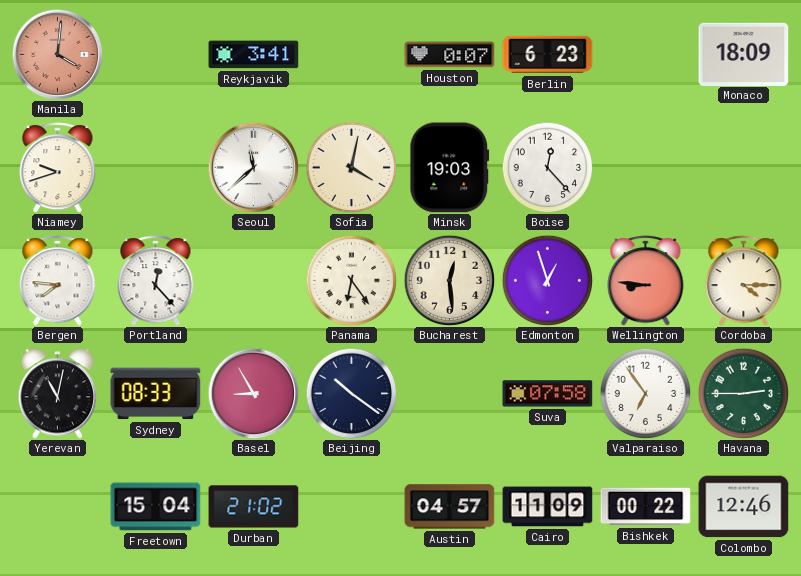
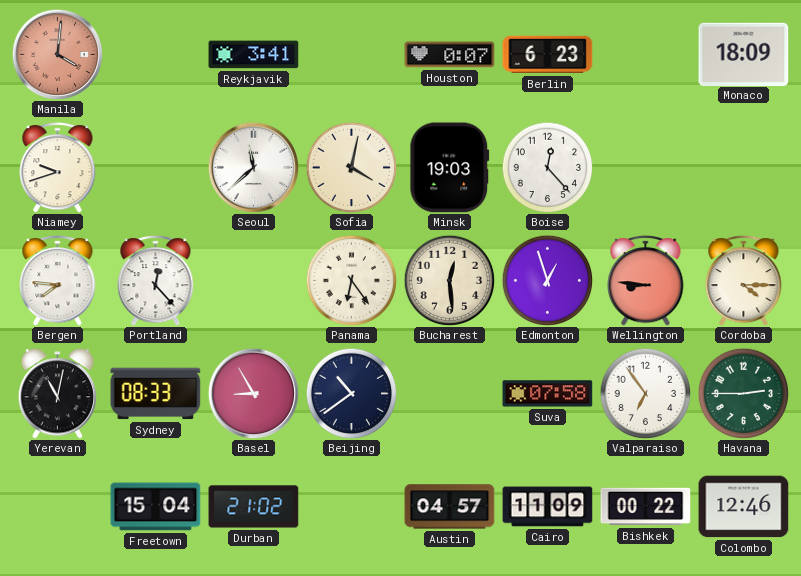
Beijing: 10:21 -> 10:39
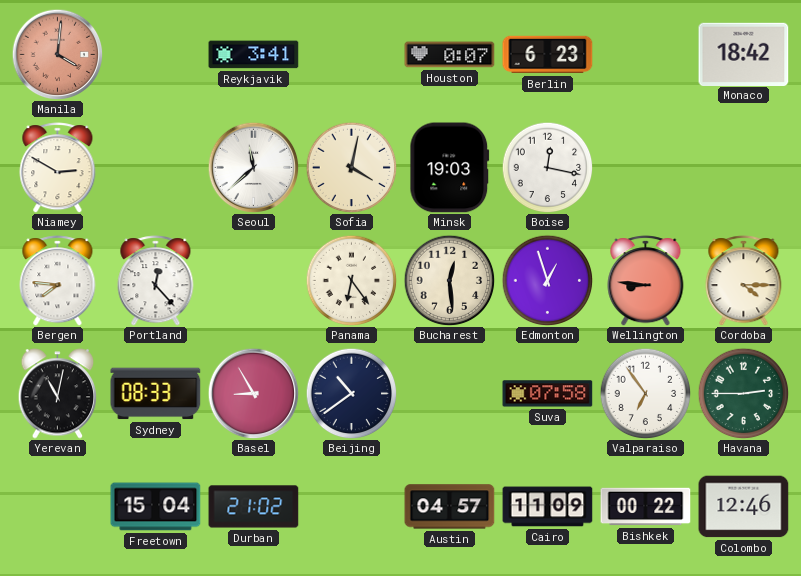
Monaco: 18:09 -> 18:42
Niamey: 9:42 -> 2:50
Boise: 12:23 -> 12:17
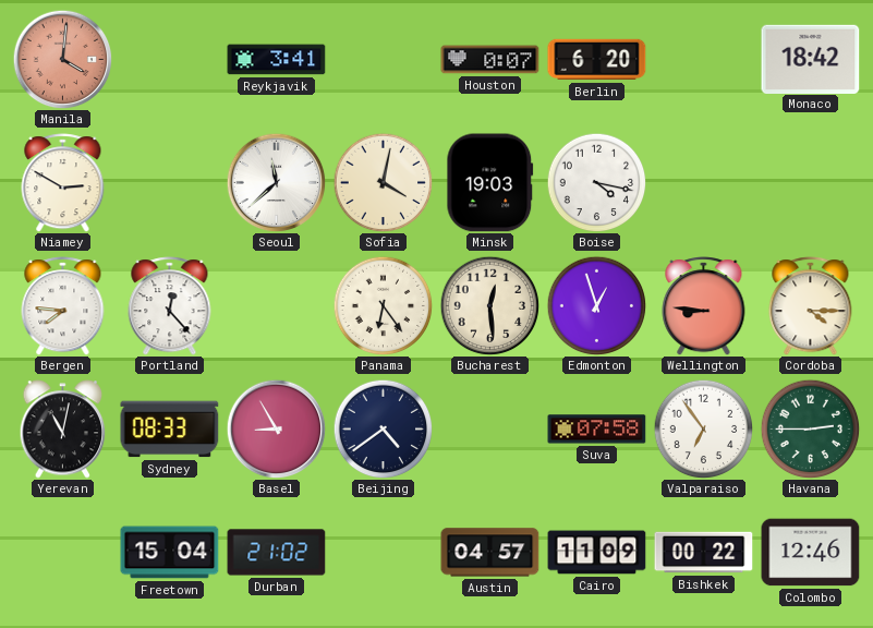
Berlin: 6:23 -> 6:20
Boise: 12:17 -> 4:17
Beijing: 10:39 -> 4:39
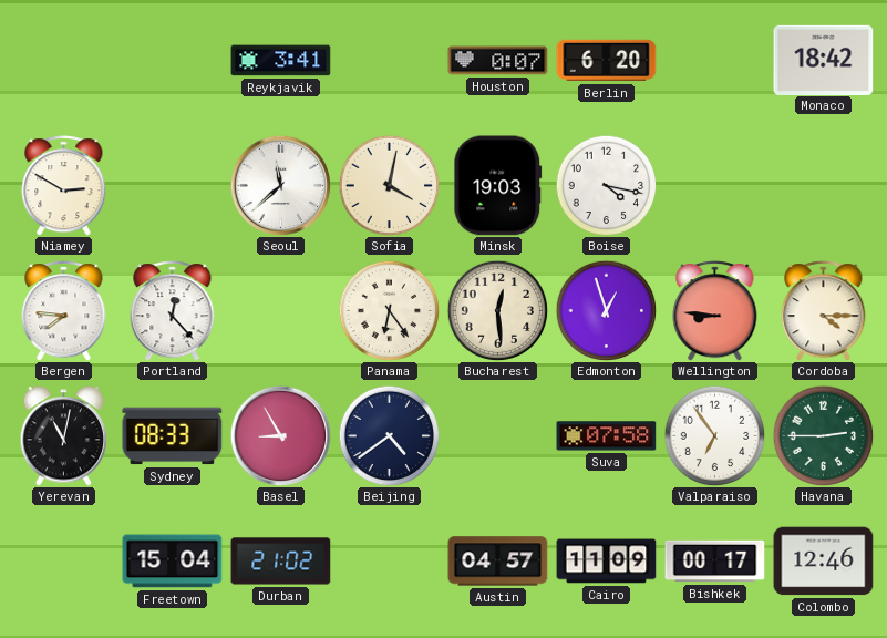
Manila: 4:01 -> none
Bishkek: 00:22 -> 00:17
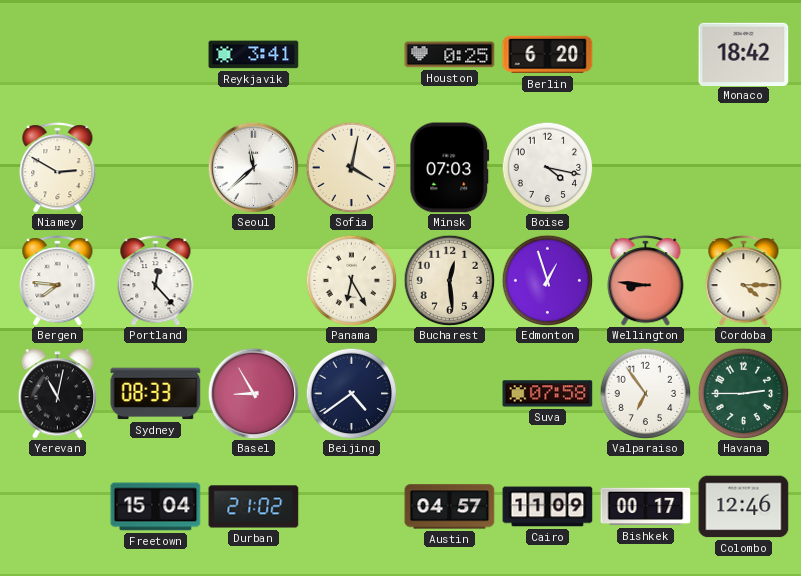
Houston: 0:07 -> 0:25
Minsk: 19:03 -> 07:03
Panama: 6:24 -> 6:25
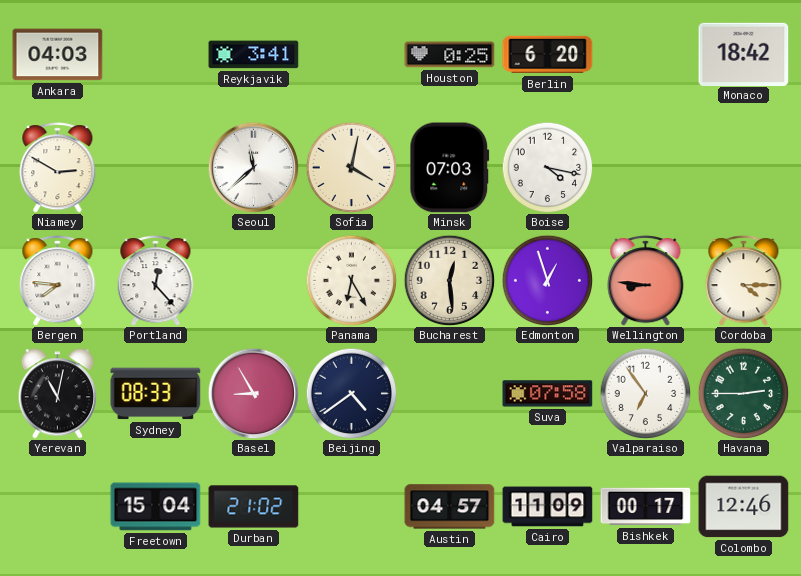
Ankara: none -> 04:03
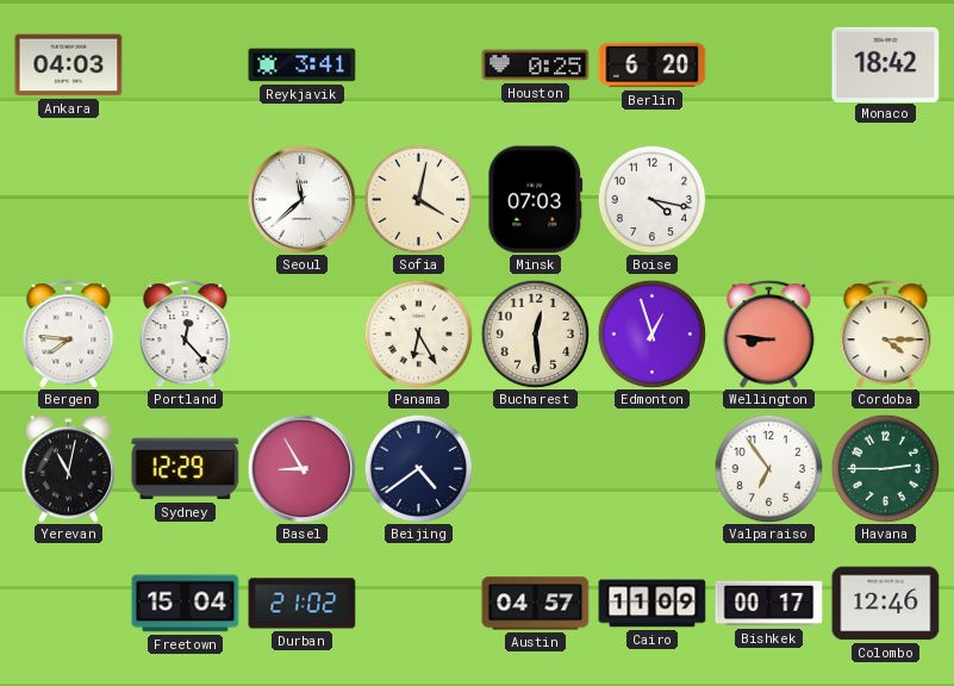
Niamey: 2:50 -> none
Sydney: 08:33 -> 12:29
Suva: 07:58 -> none
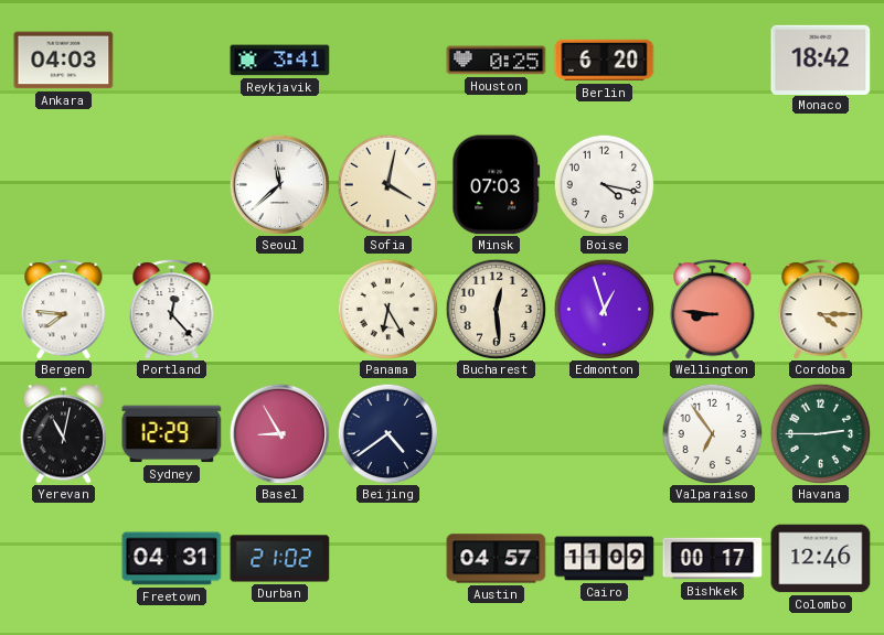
Freetown: 15:04 -> 04:31
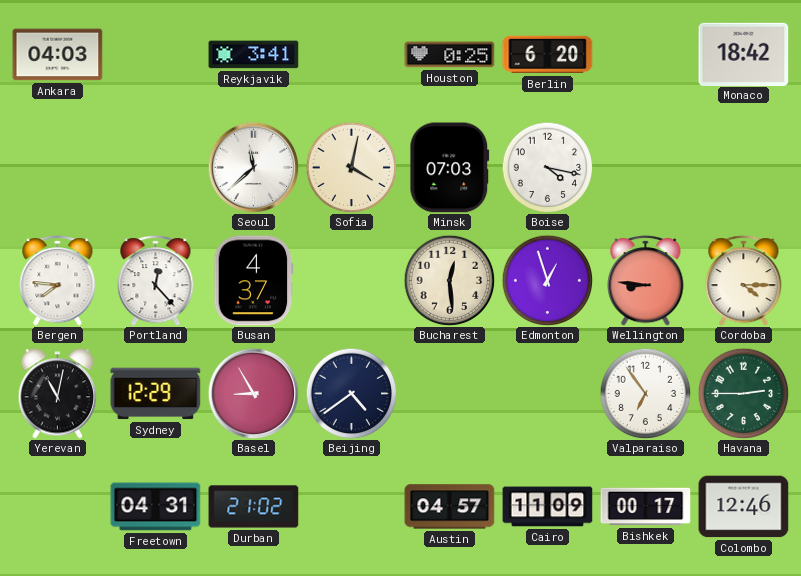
Busan: none -> 4:37
Panama: 6:25 -> none
